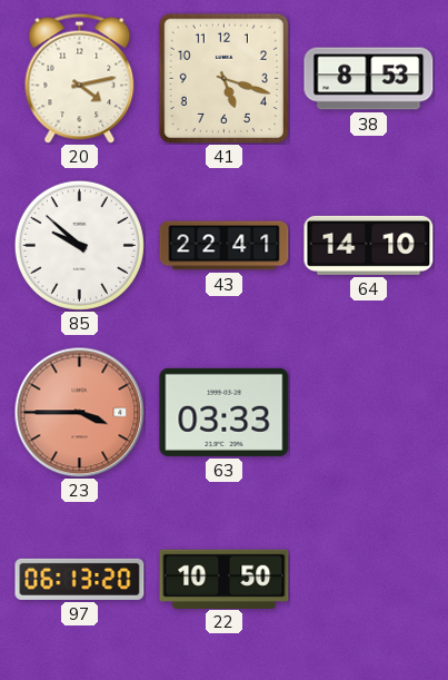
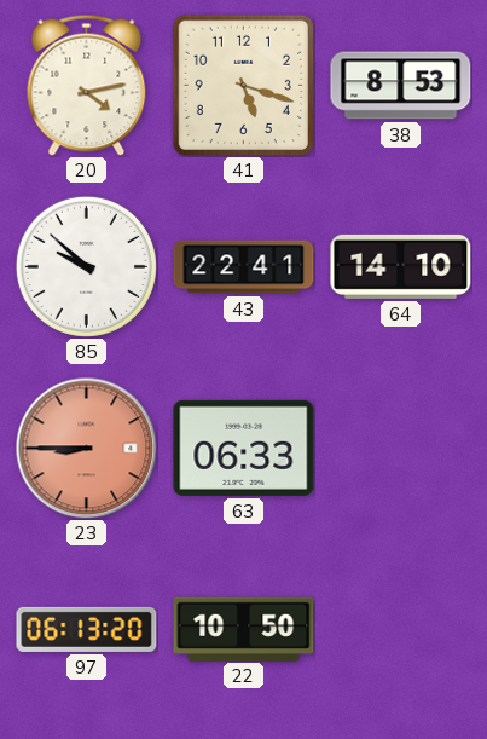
23: 3:45 -> 8:45
63: 03:33 -> 06:33
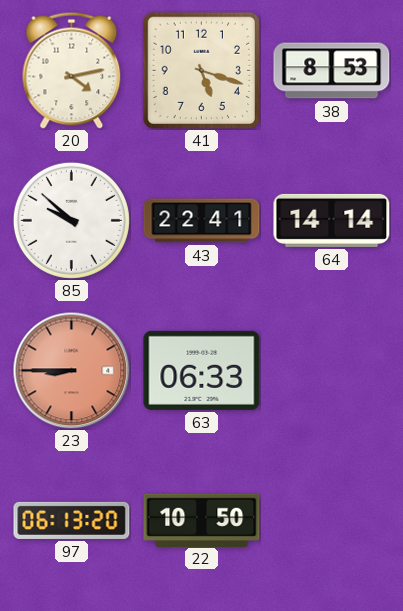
64: 14:10 -> 14:14
